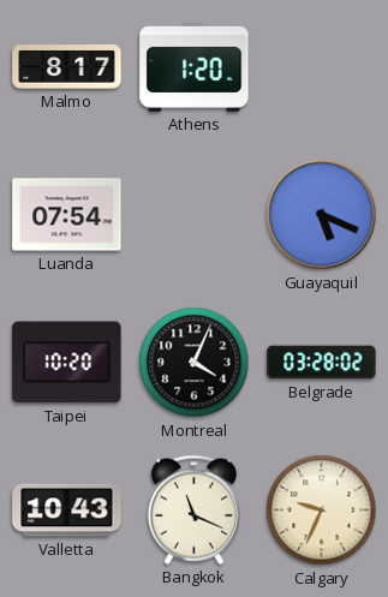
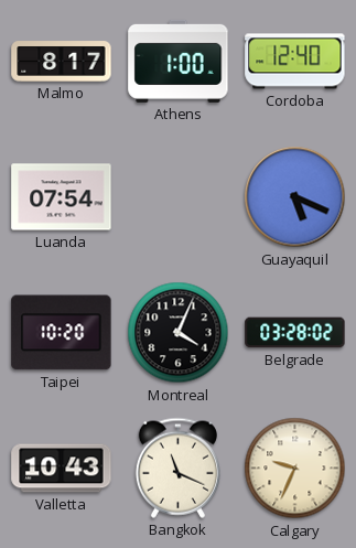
Athens: 1:20 -> 1:00
Cordoba: none -> 12:40
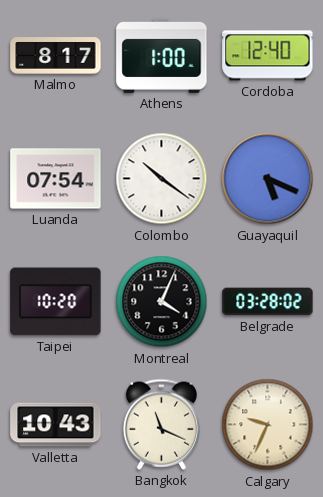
Colombo: none -> 10:21
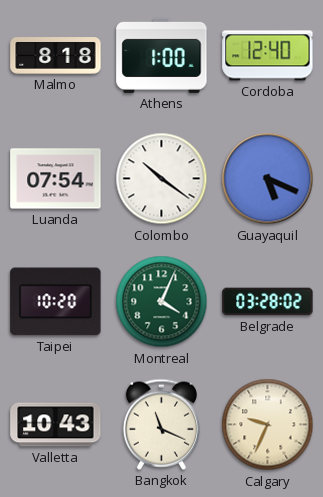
Malmo: 8:17 -> 8:18
Montreal dial: black -> green
